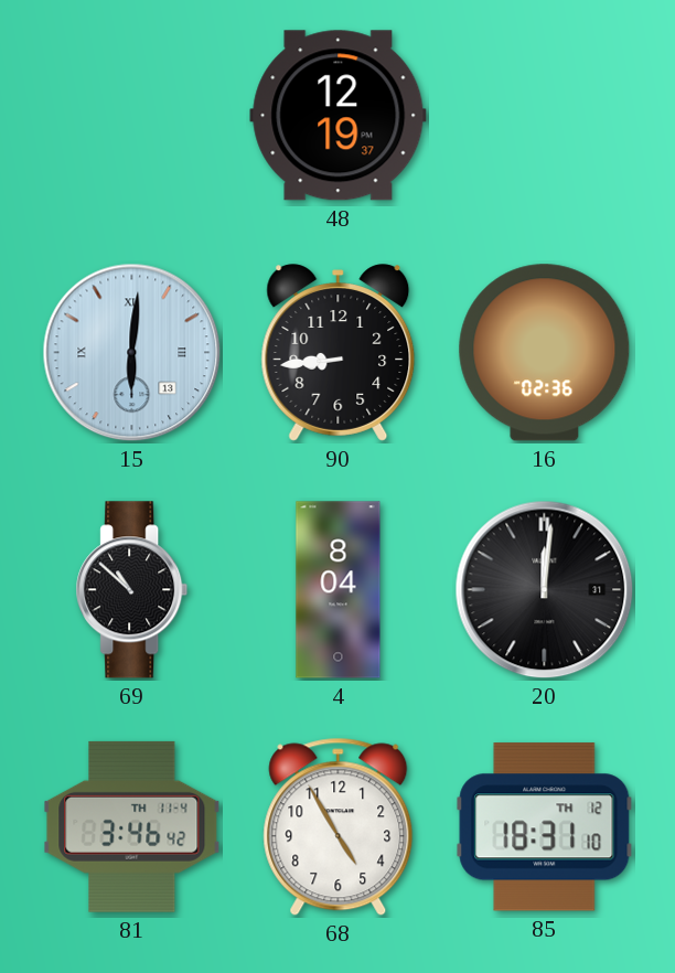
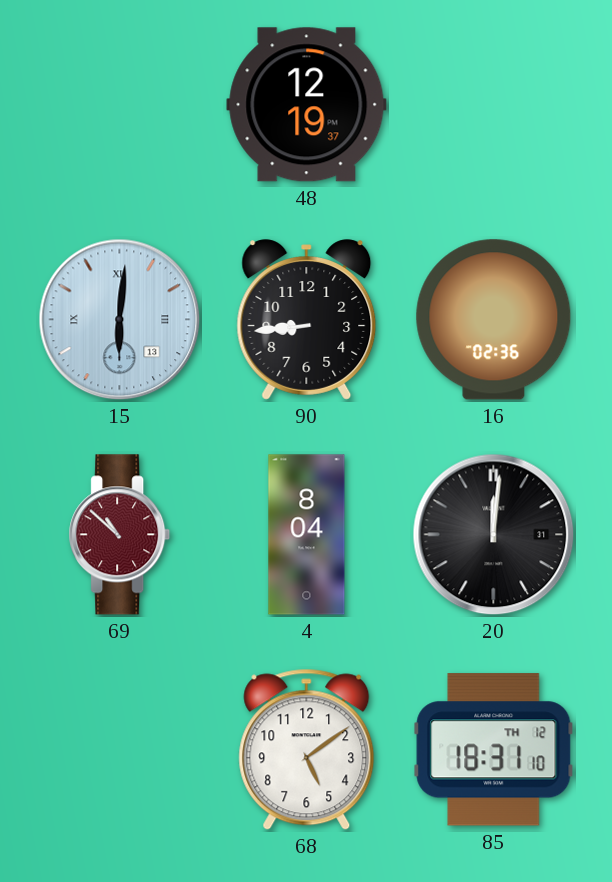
69 dial: black -> burgundy
81: 3:46 -> none
68: 4:55 -> 5:09
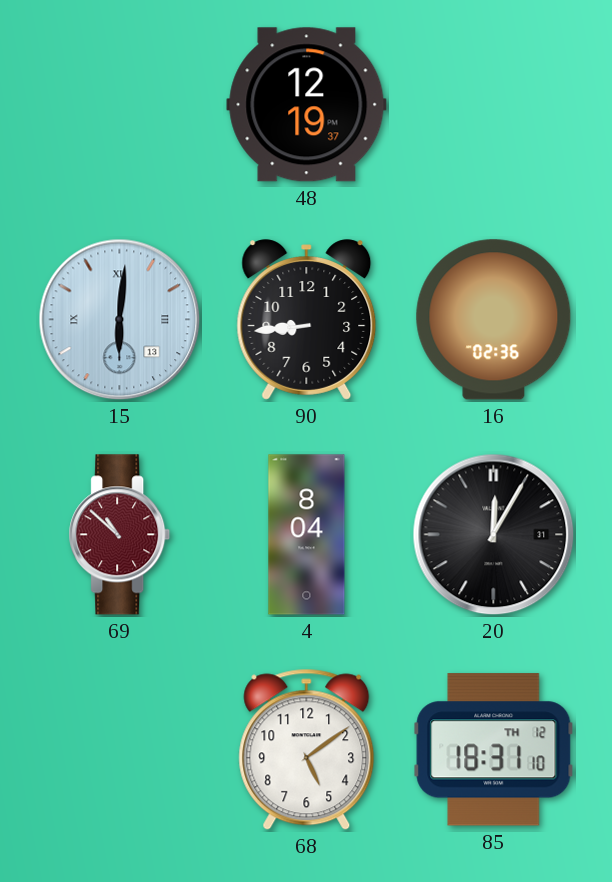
20: 12:01 -> 12:05
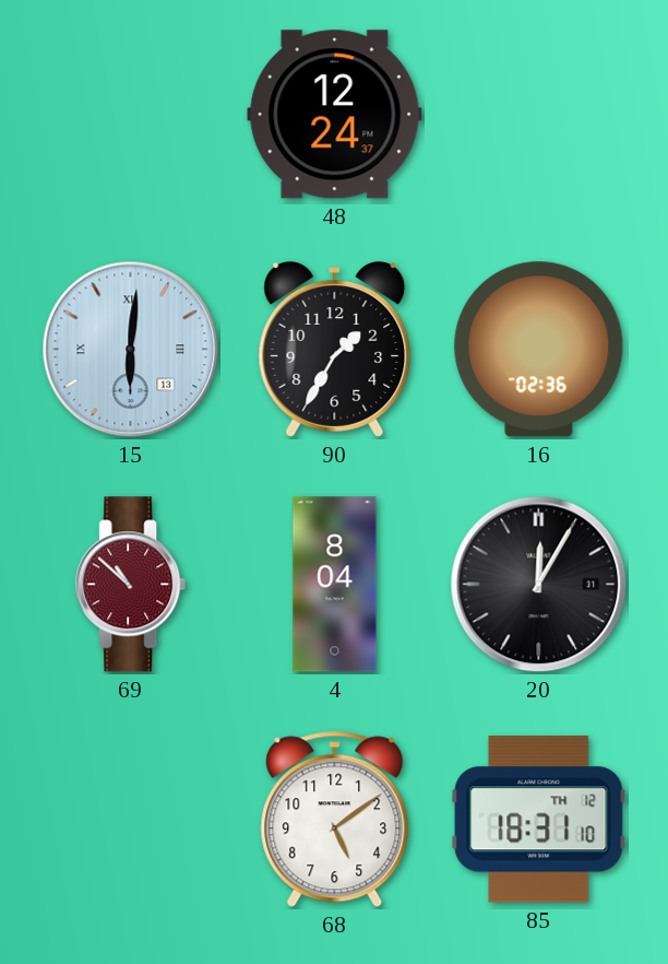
48: 12:19 -> 12:24
90: 8:44 -> 1:35
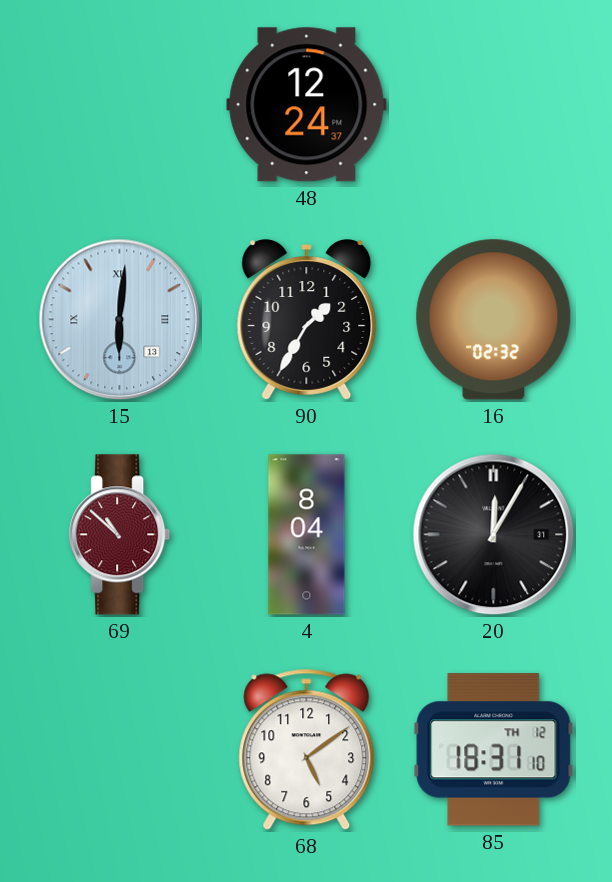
16: 02:36 -> 02:32
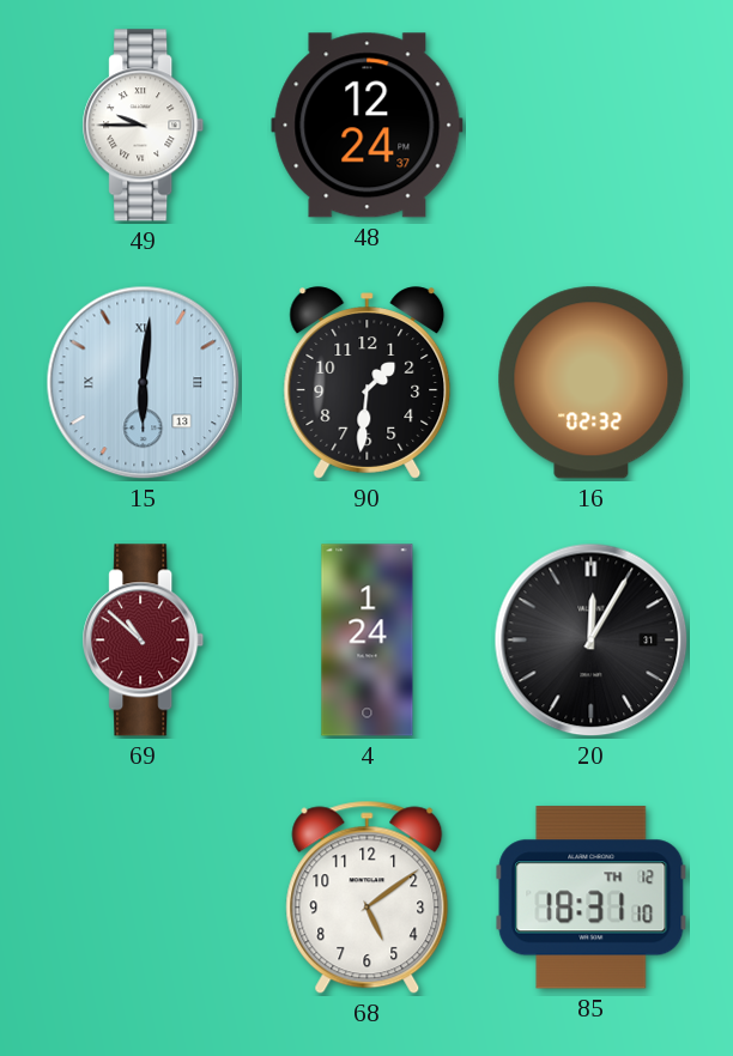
49: none -> 9:45
90: 1:35 -> 1:31
4: 8:04 -> 1:24
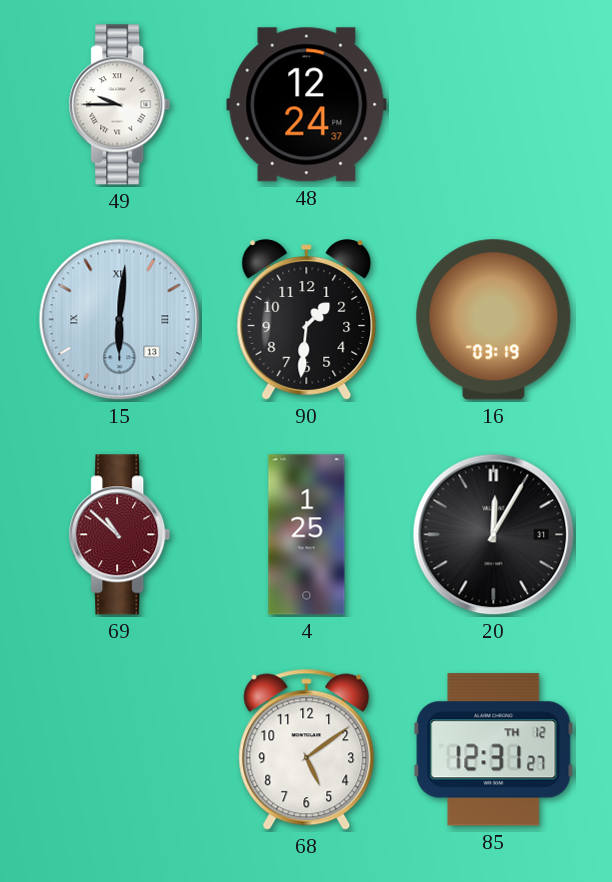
16: 02:32 -> 03:19
4: 1:24 -> 1:25
85: 18:31 -> 12:31
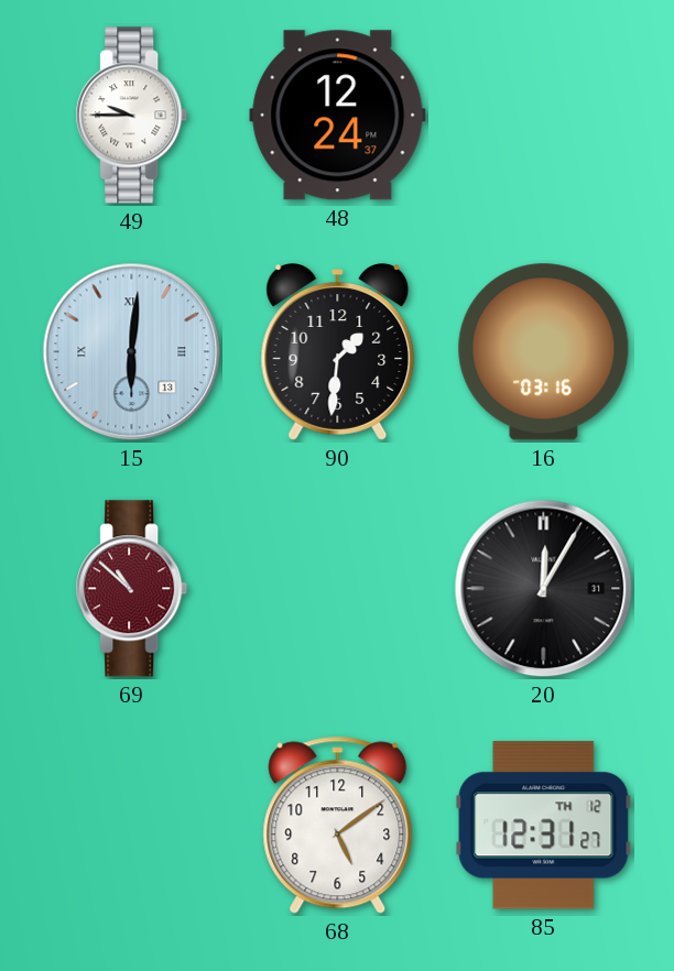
16: 03:19 -> 03:16
4: 1:25 -> none
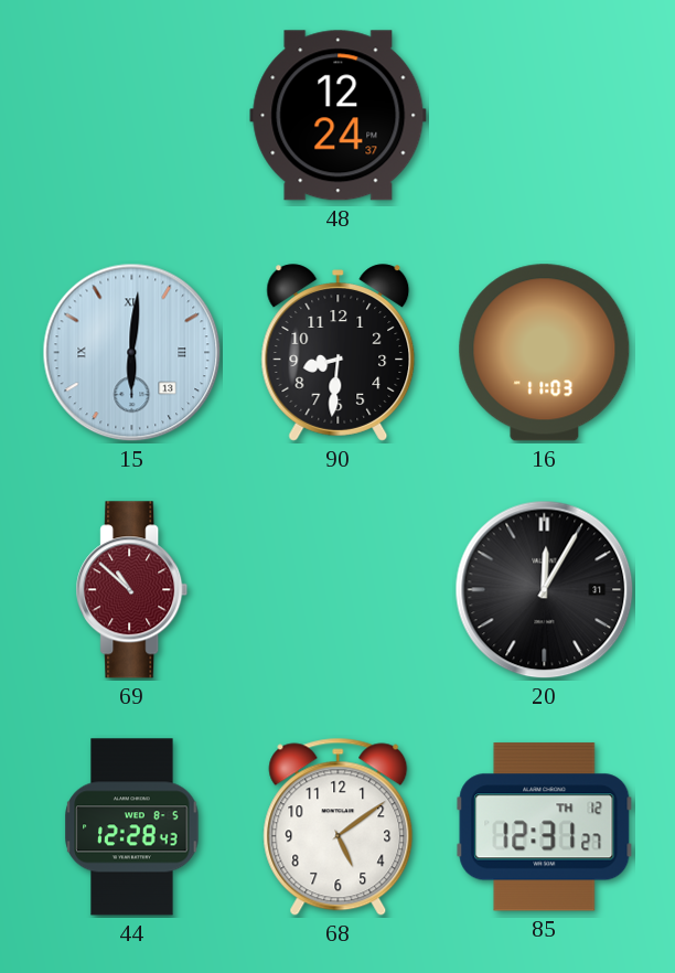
49: 9:45 -> none
90: 1:31 -> 8:31
16: 03:16 -> 11:03
44: none -> 12:28
